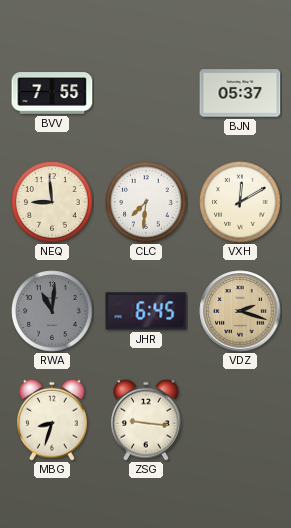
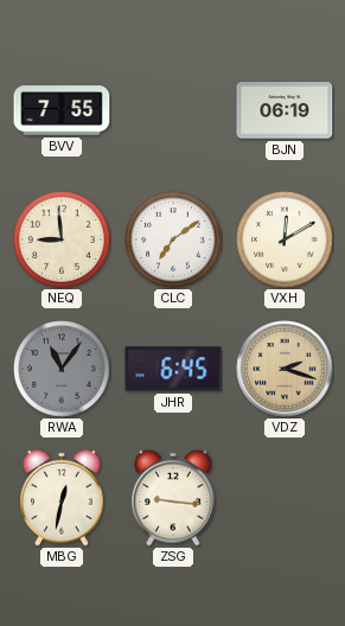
BJN: 05:37 -> 06:19
CLC: 7:31 -> 7:09
RWA: 11:01 -> 11:06
MBG: 8:33 -> 12:32
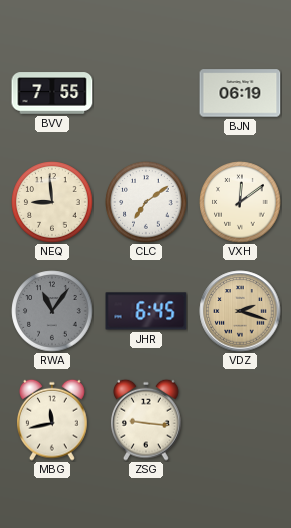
VXH: 12:10 -> 12:09
MBG: 12:32 -> 11:43
